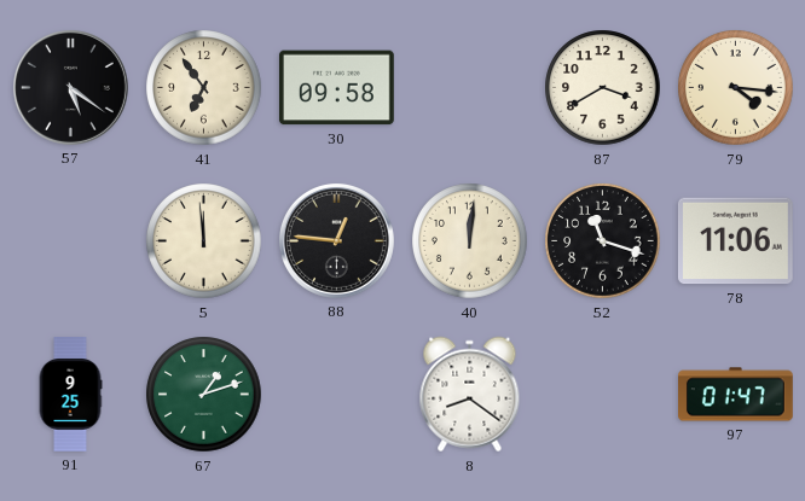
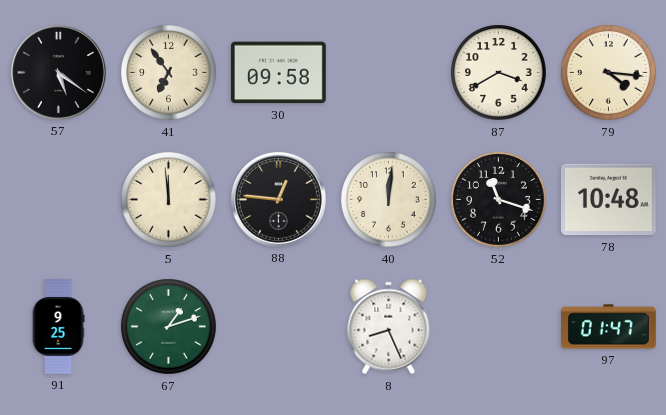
78: 11:06 -> 10:48
8: 8:21 -> 8:26
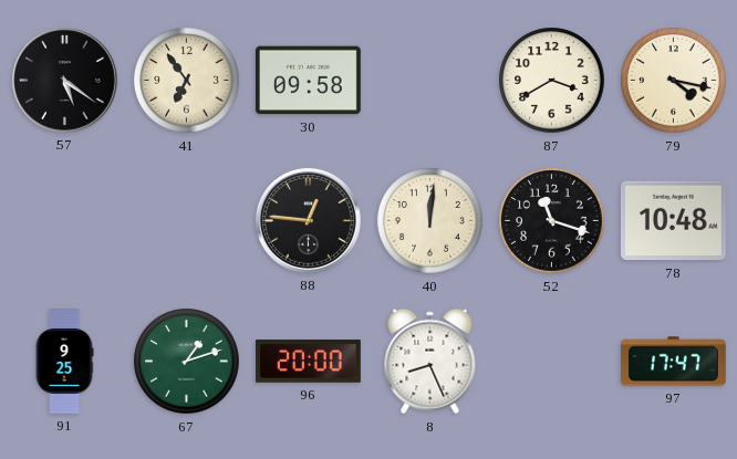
79: 4:16 -> 4:17
5: 11:59 -> none
96: none -> 20:00
97: 01:47 -> 17:47
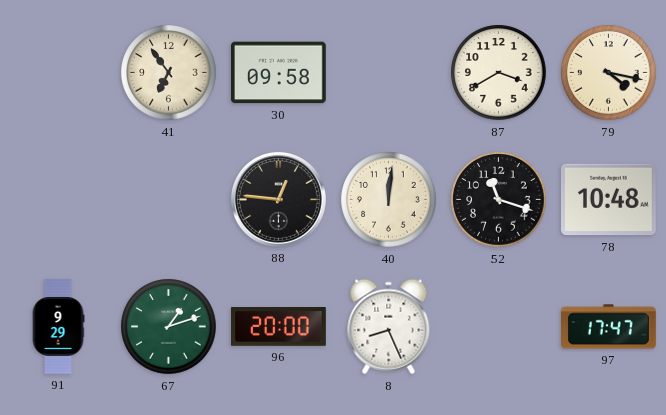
57: 5:21 -> none
91: 9:25 -> 9:29
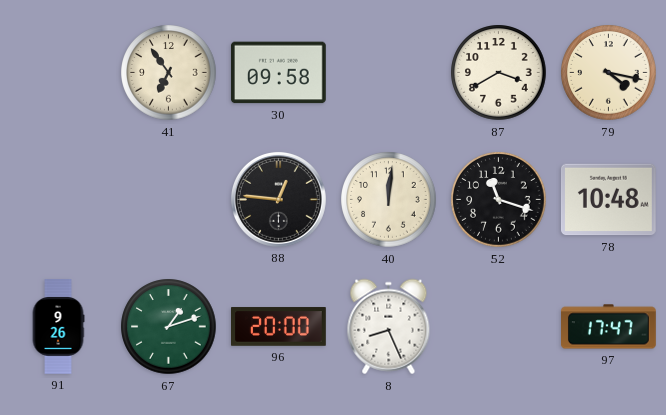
91: 9:29 -> 9:26
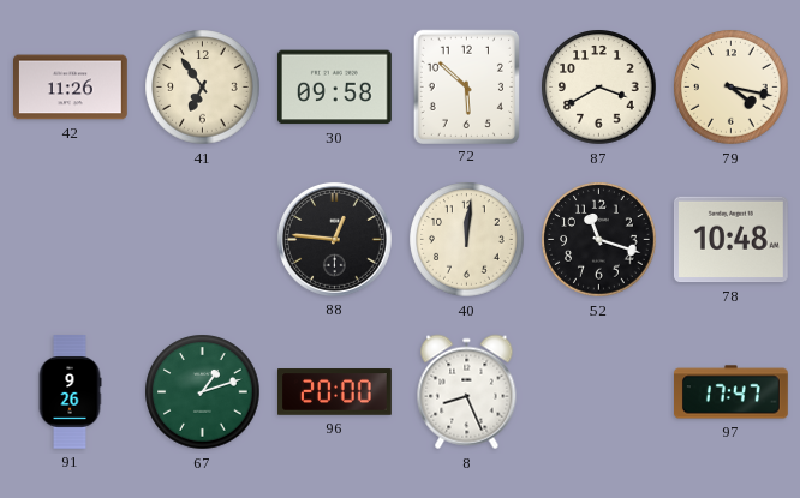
42: none -> 11:26
72: none -> 5:52
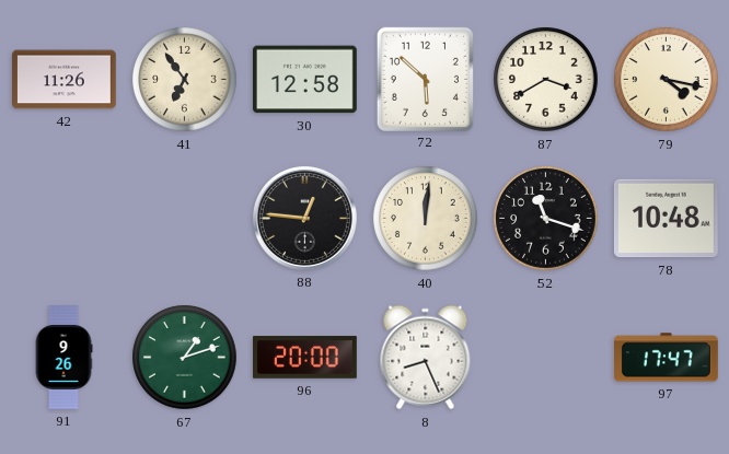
30: 09:58 -> 12:58
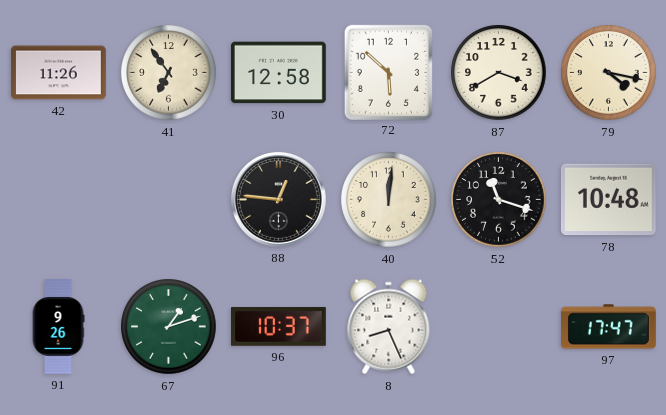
96: 20:00 -> 10:37
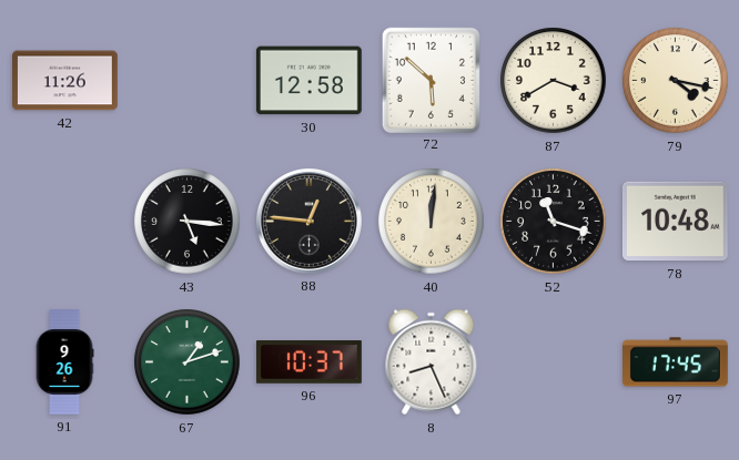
41: 6:54 -> none
43: none -> 5:16
97: 17:47 -> 17:45
